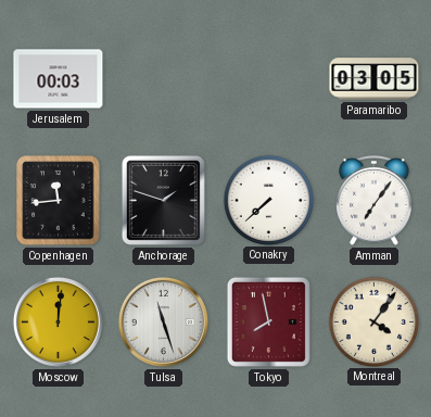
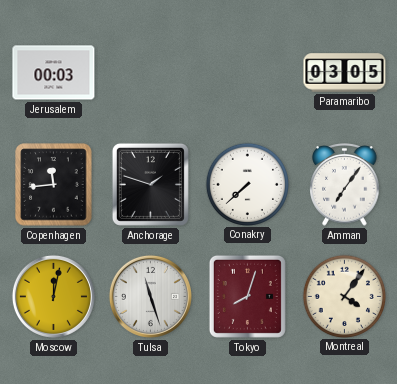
Moscow: 12:01 -> 12:02
Tokyo: 7:58 -> 8:03
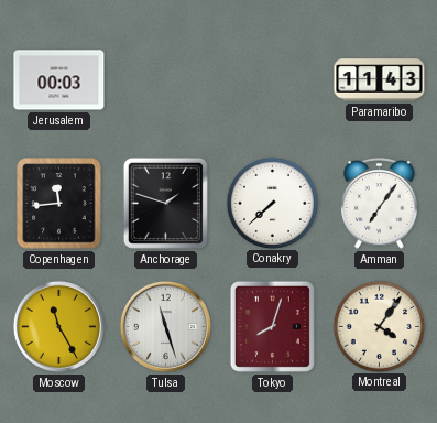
Paramaribo: 03:05 -> 11:43
Moscow: 12:02 -> 11:25
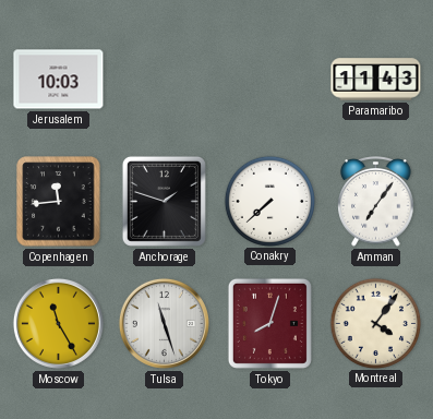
Jerusalem: 00:03 -> 10:03
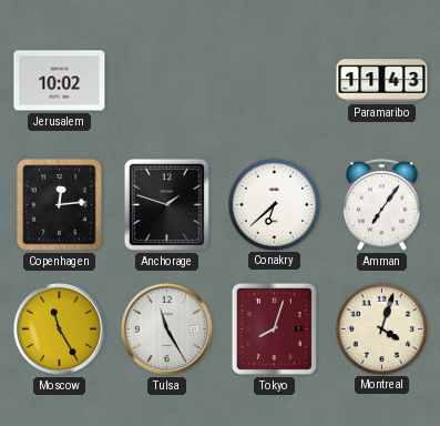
Jerusalem: 10:03 -> 10:02
Copenhagen: 11:44 -> 12:14
Conakry: 7:38 -> 6:38
Tulsa: 11:27 -> 11:25
Montreal: 4:06 -> 4:03
